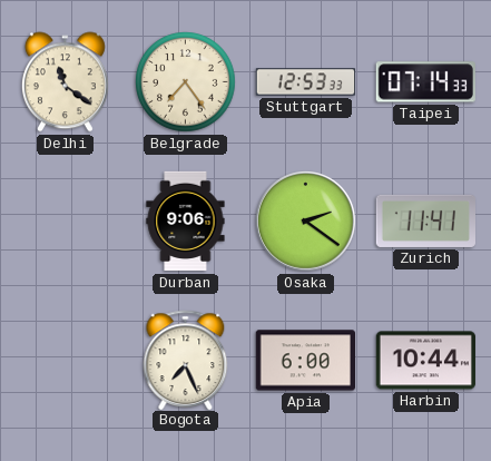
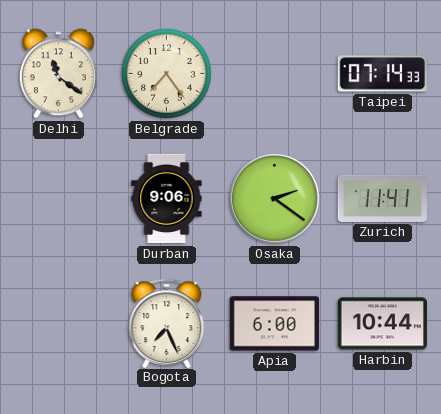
Stuttgart: 12:53 -> none
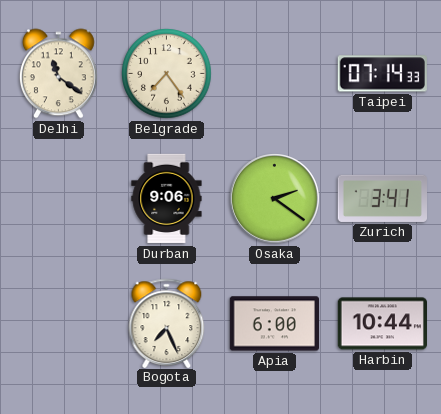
Zurich: 11:41 -> 3:41
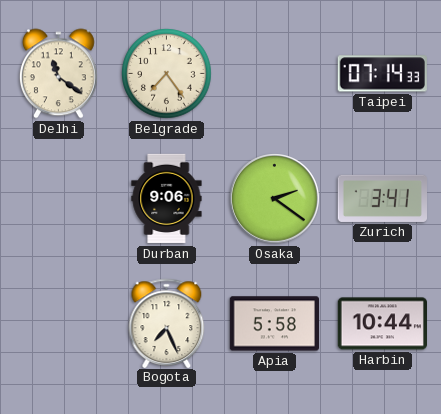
Apia: 6:00 -> 5:58
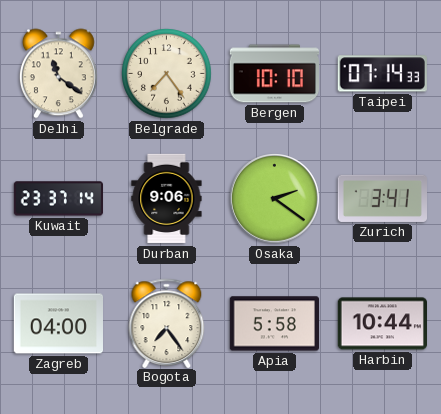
Bergen: none -> 10:10
Kuwait: none -> 23:37
Zagreb: none -> 04:00
Bogota: 7:26 -> 7:24
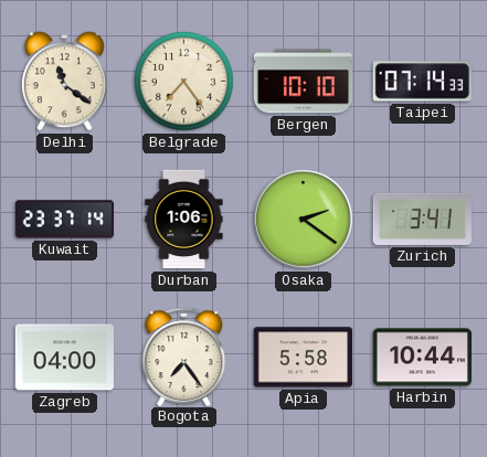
Durban: 9:06 -> 1:06
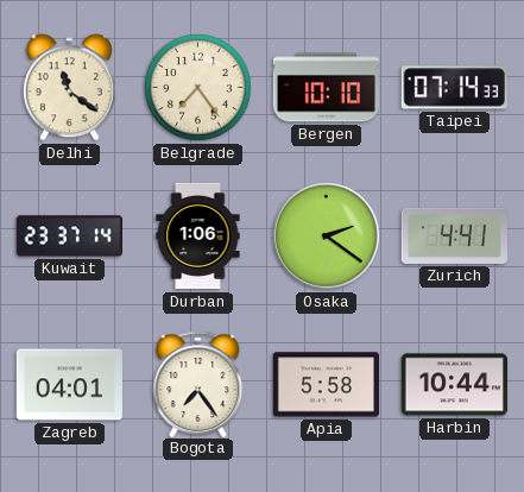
Zurich: 3:41 -> 4:41
Zagreb: 04:00 -> 04:01
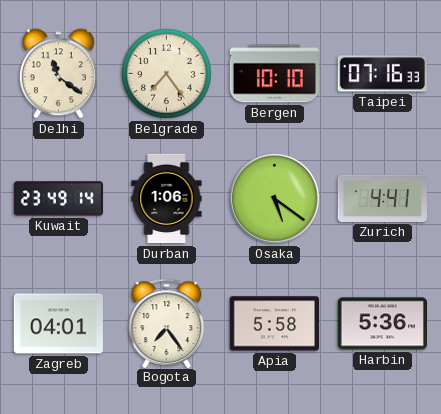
Taipei: 07:14 -> 07:16
Kuwait: 23:37 -> 23:49
Osaka: 2:21 -> 5:21
Harbin: 10:44 -> 5:36
